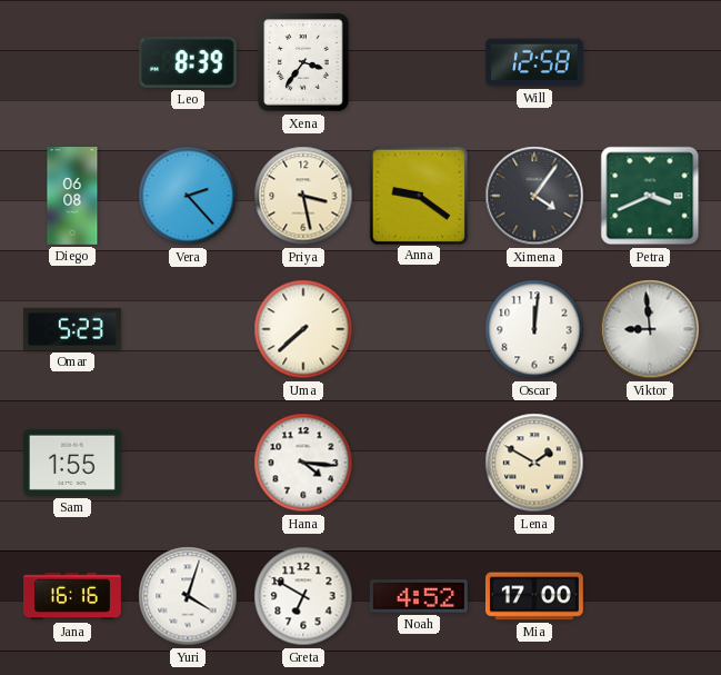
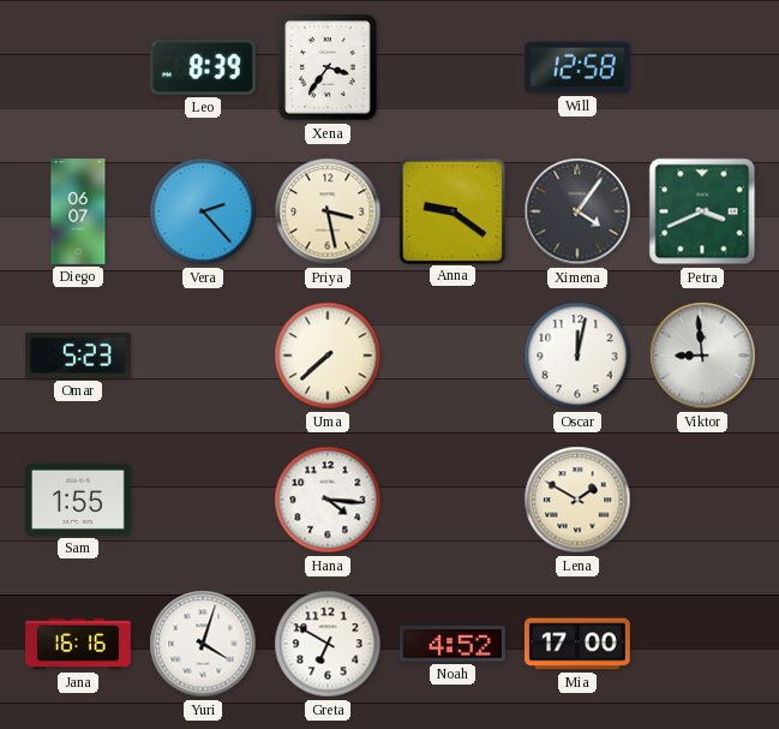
Diego: 06:08 -> 06:07
Oscar: 12:01 -> 12:02
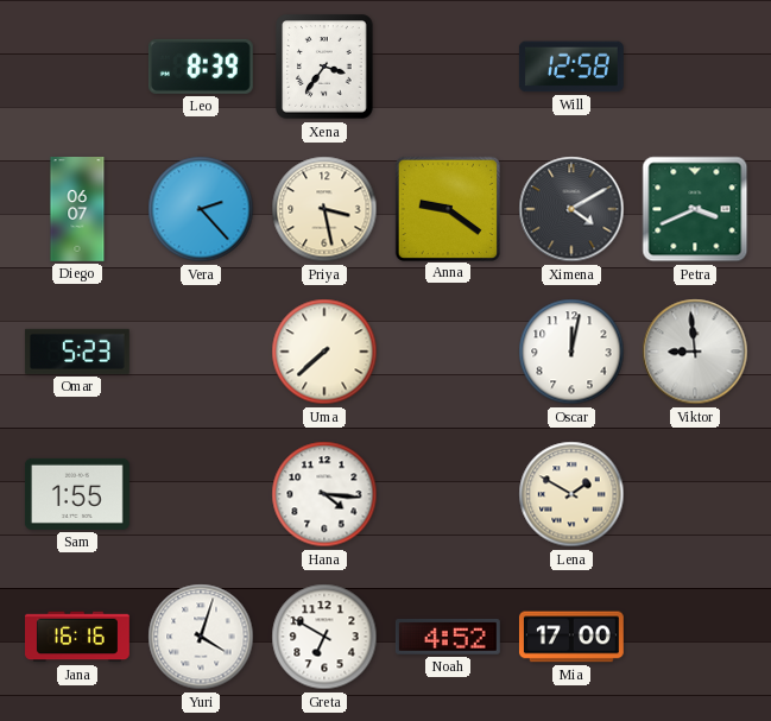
Ximena: 4:06 -> 4:10
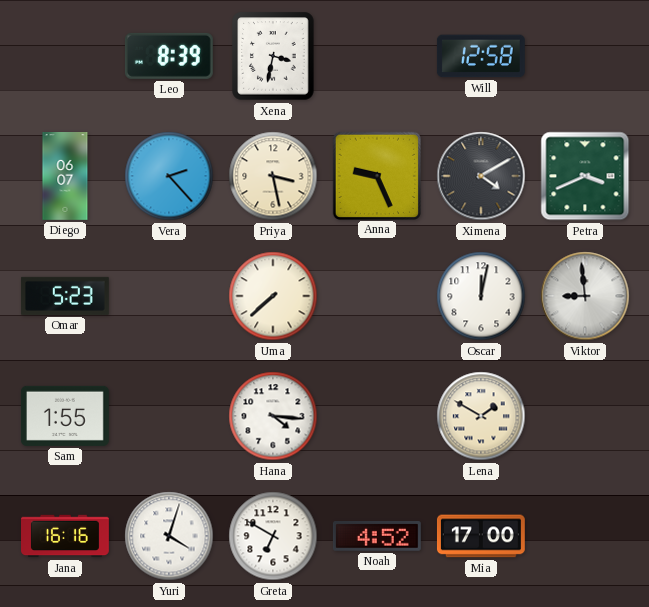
Xena: 3:36 -> 3:32
Anna: 9:21 -> 9:26
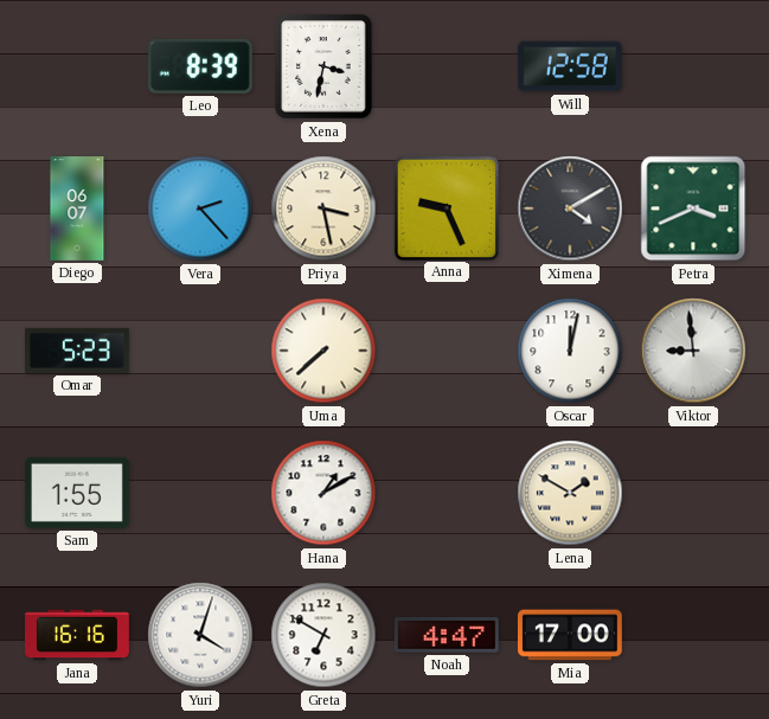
Hana: 4:16 -> 1:10
Noah: 4:52 -> 4:47
